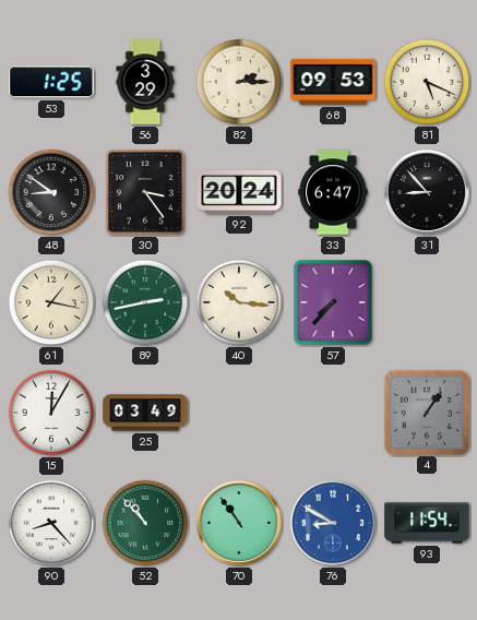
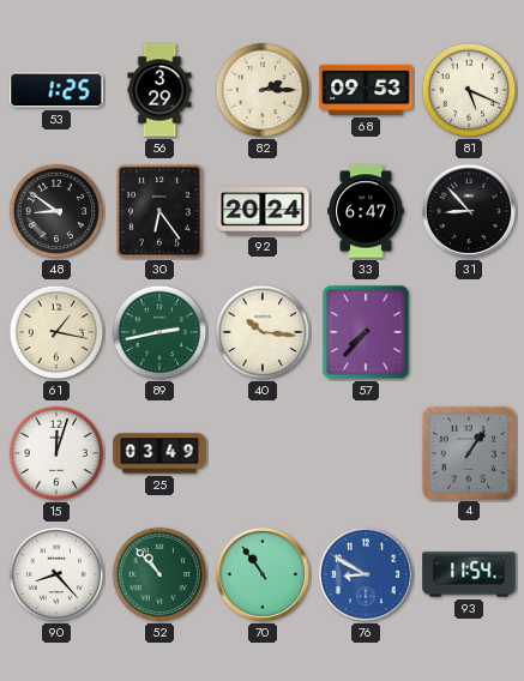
30: 3:24 -> 6:24
15: 12:05 -> 12:03
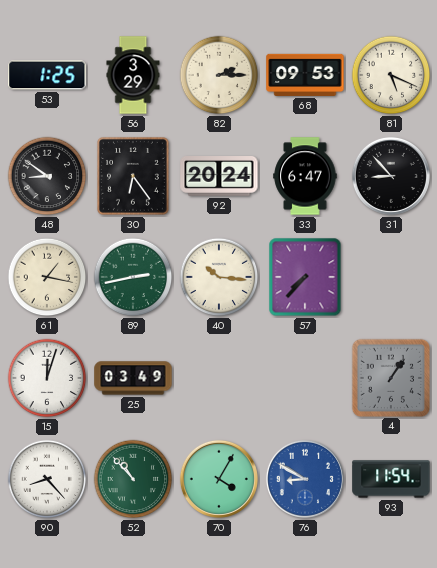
70: 10:54 -> 4:05
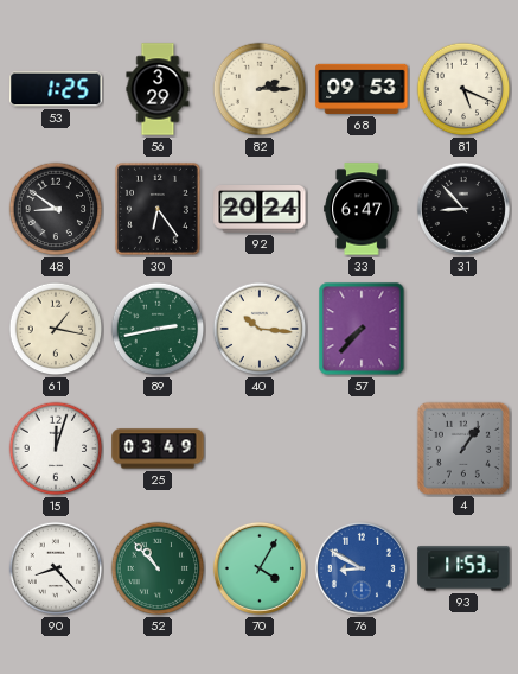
93: 11:54 -> 11:53
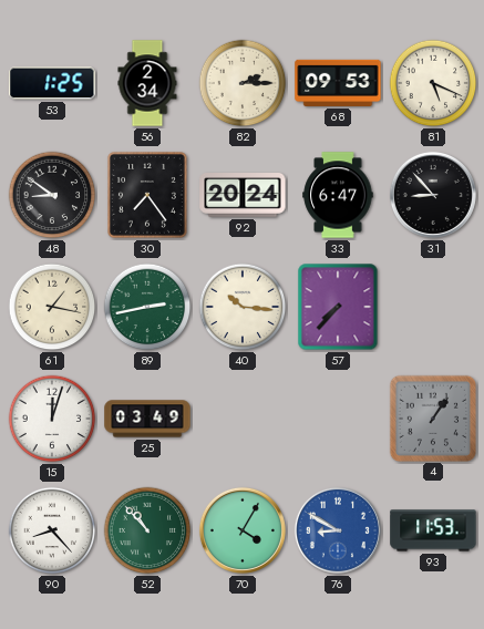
56: 3:29 -> 2:34
30: 6:24 -> 7:24
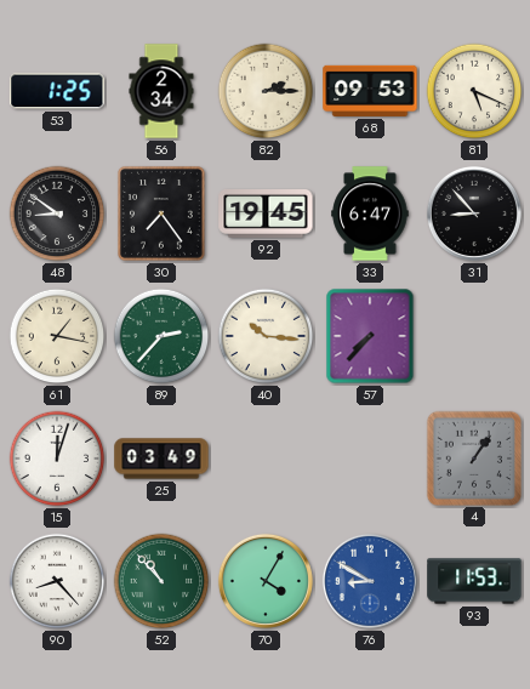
92: 20:24 -> 19:45
89: 2:43 -> 2:37
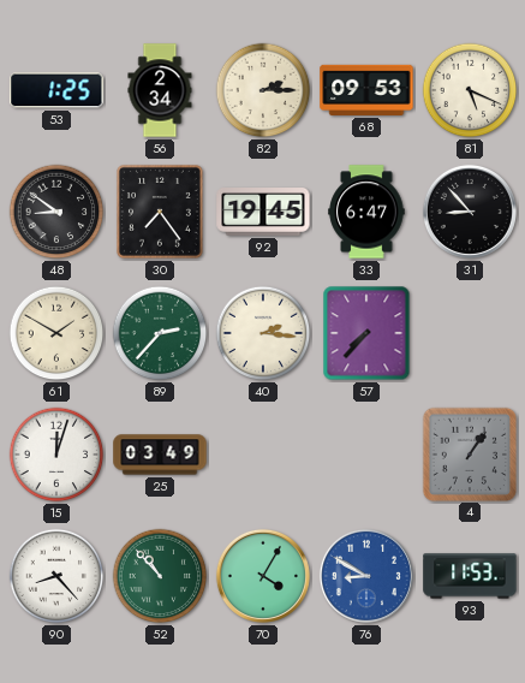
61: 1:17 -> 1:50
40: 10:16 -> 2:16
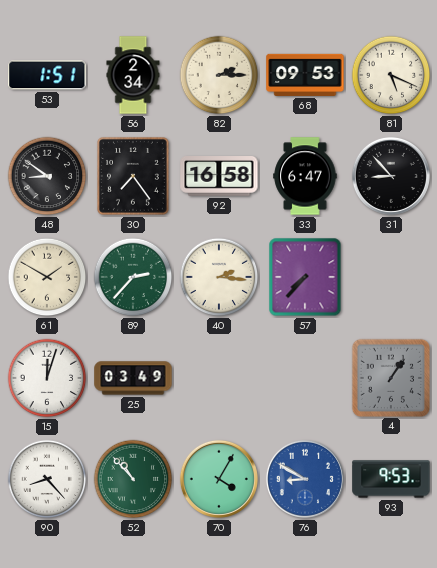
53: 1:25 -> 1:51
92: 19:45 -> 16:58
93: 11:53 -> 9:53
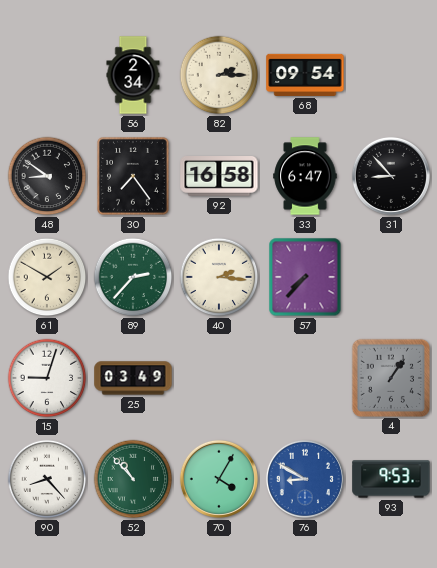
53: 1:51 -> none
68: 09:53 -> 09:54
81: 5:19 -> none
15: 12:03 -> 9:03
